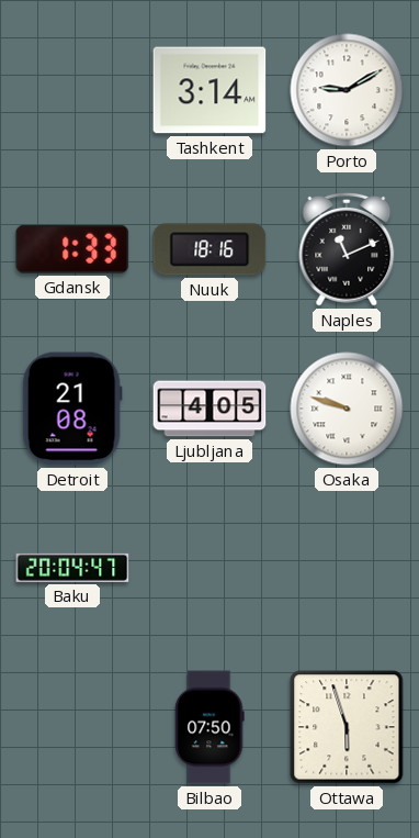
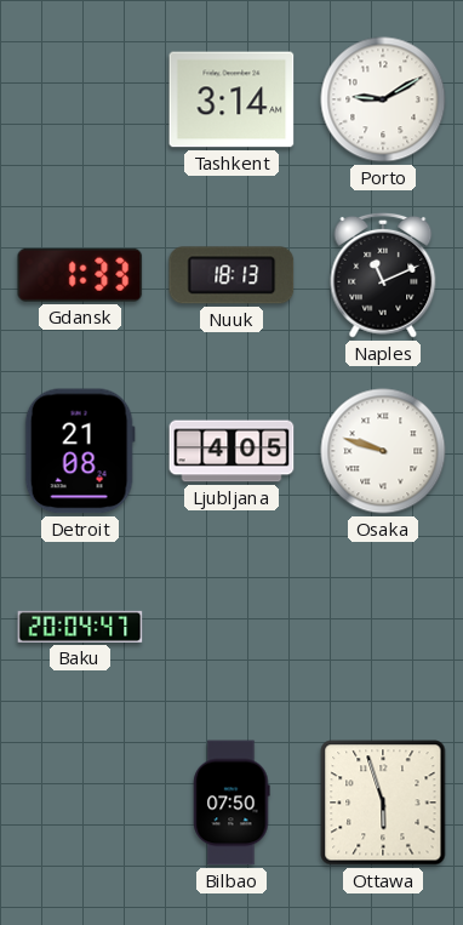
Nuuk: 18:16 -> 18:13
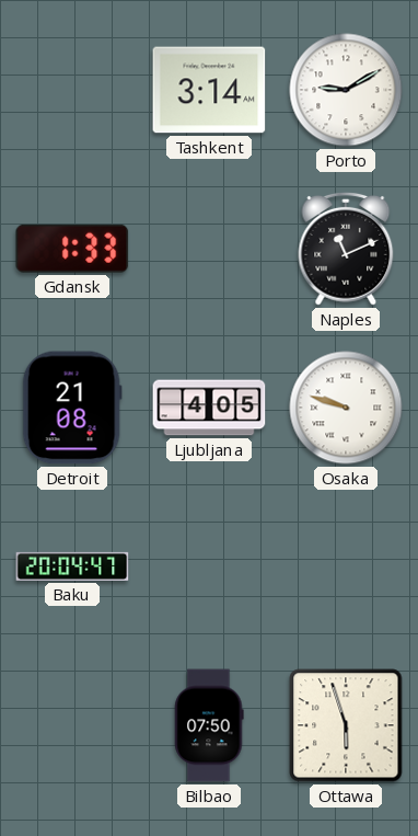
Nuuk: 18:13 -> none
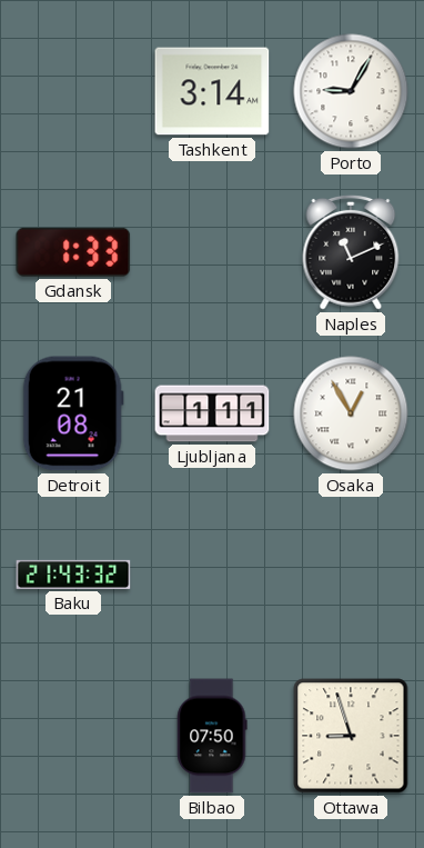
Porto: 9:10 -> 9:05
Ljubljana: 4:05 -> 1:11
Osaka: 9:48 -> 12:55
Baku: 20:04 -> 21:43
Ottawa: 5:57 -> 8:57
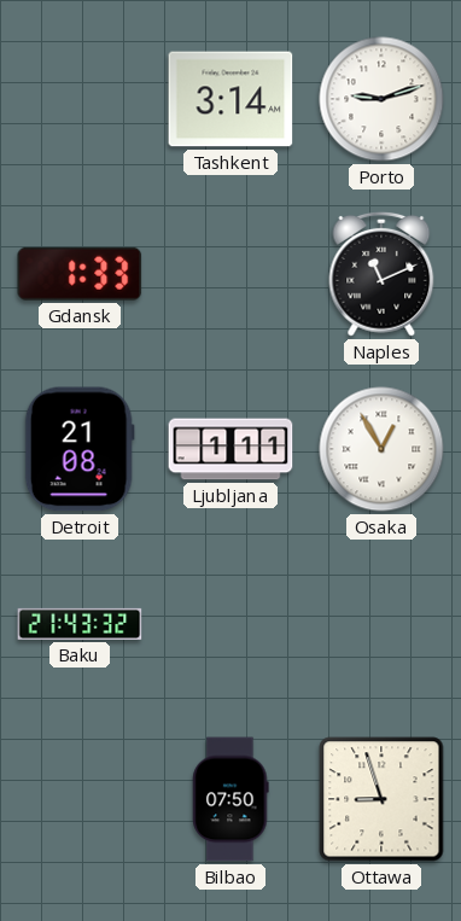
Porto: 9:05 -> 9:12
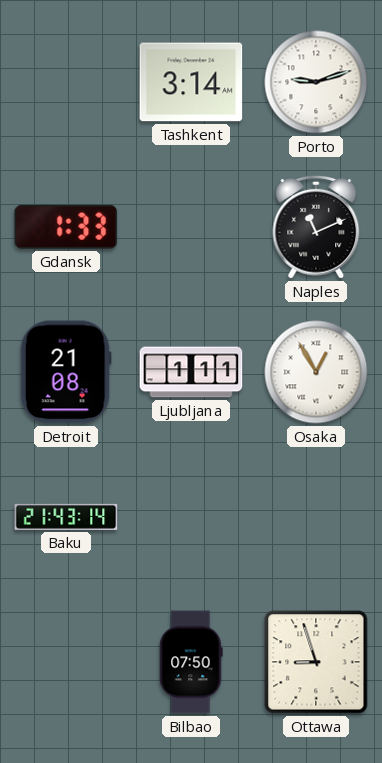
Baku: 21:43:32 -> 21:43:14
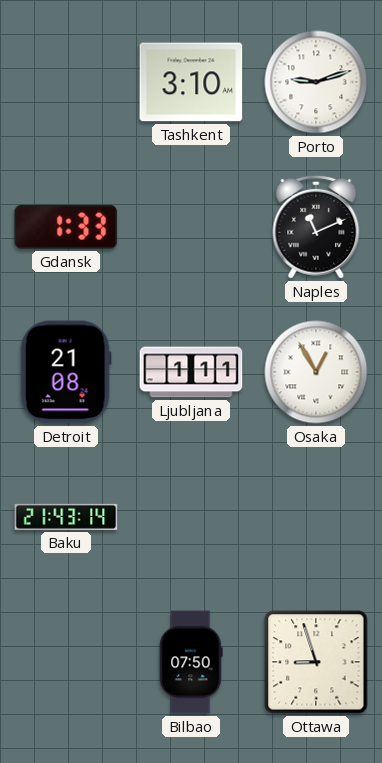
Tashkent: 3:14 -> 3:10
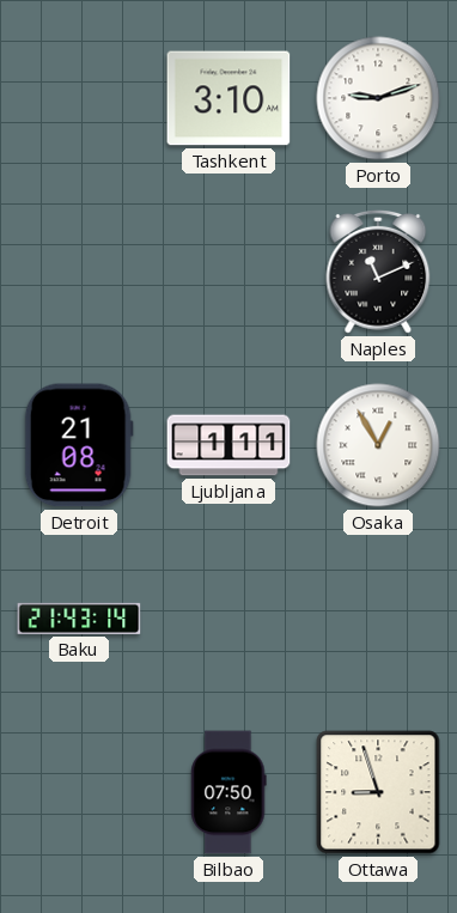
Gdansk: 1:33 -> none
